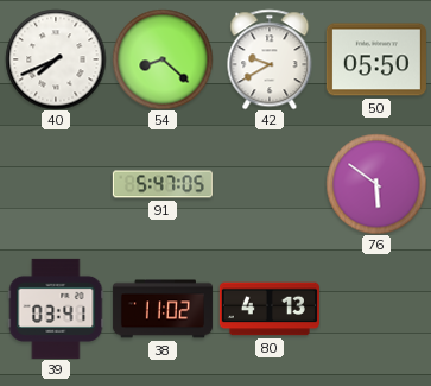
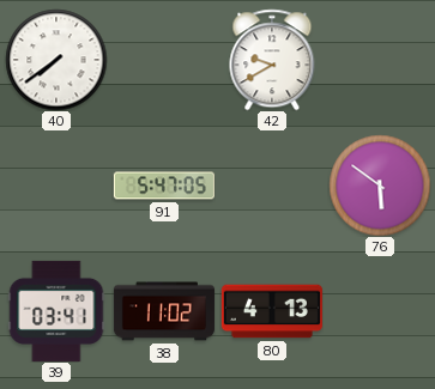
40: 7:41 -> 7:39
54: 8:22 -> none
50: 05:50 -> none
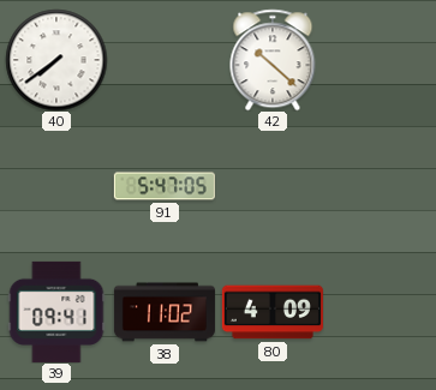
42: 9:40 -> 10:22
76: 5:51 -> none
39: 03:41 -> 09:41
80: 4:13 -> 4:09
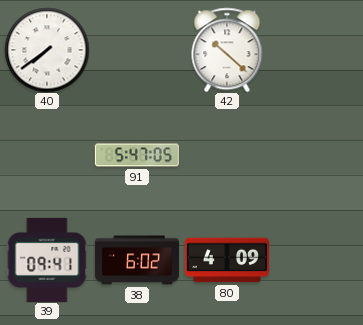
38: 11:02 -> 6:02
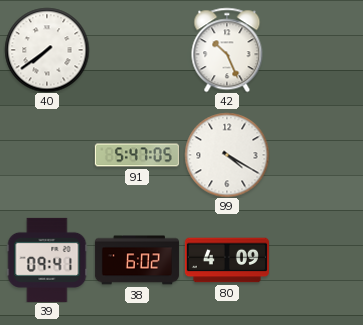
42: 10:22 -> 10:26
99: none -> 4:20
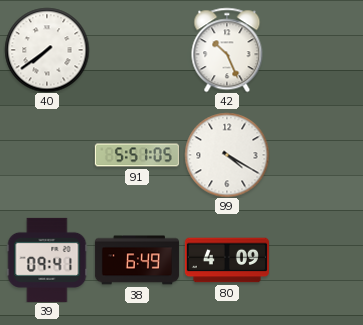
91: 5:47 -> 5:51
38: 6:02 -> 6:49
